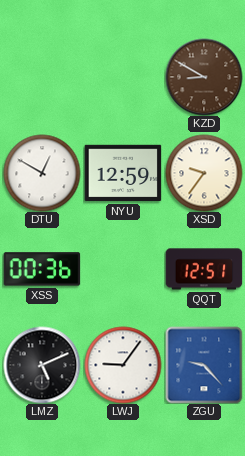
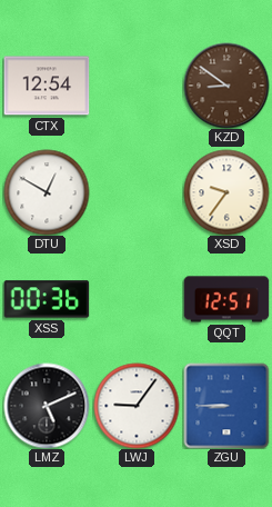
CTX: none -> 12:54
KZD: 8:50 -> 8:51
NYU: 12:59 -> none
ZGU: 9:23 -> 8:45
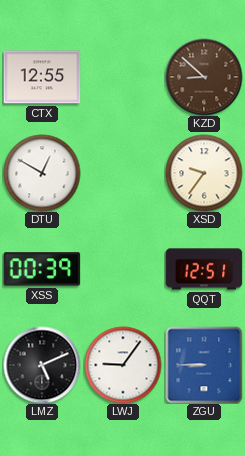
CTX: 12:54 -> 12:55
KZD: 8:51 -> 8:52
XSS: 00:36 -> 00:39
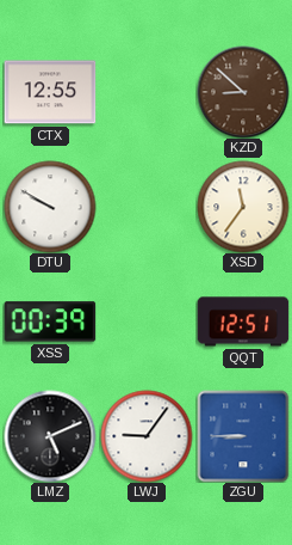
DTU: 12:50 -> 9:50
XSD: 9:36 -> 11:36
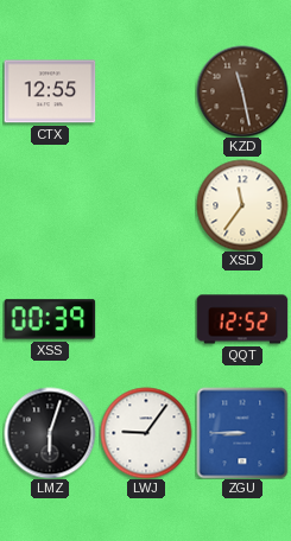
KZD: 8:52 -> 11:28
DTU: 9:50 -> none
QQT: 12:51 -> 12:52
LMZ: 5:11 -> 6:03
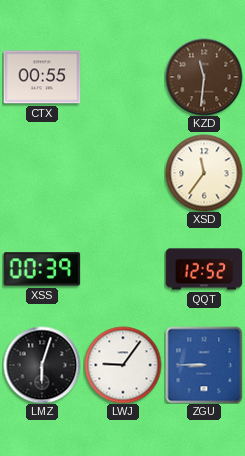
CTX: 12:55 -> 00:55
KZD: 11:28 -> 11:31
